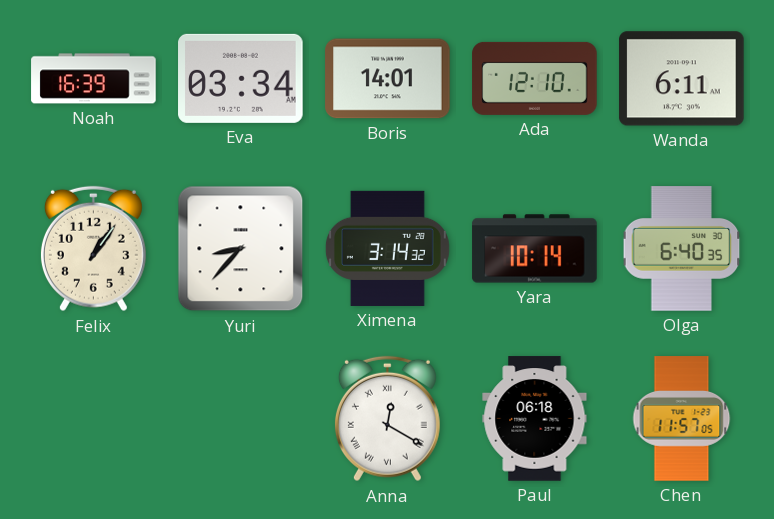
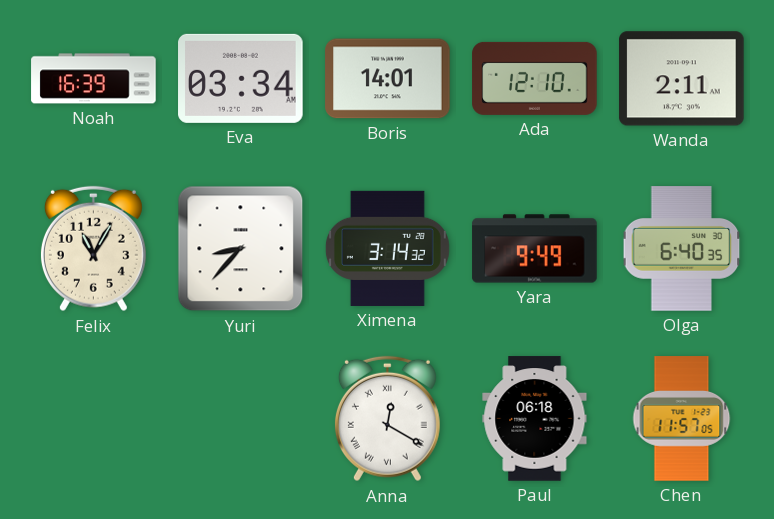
Wanda: 6:11 -> 2:11
Felix: 1:06 -> 11:05
Yara: 10:14 -> 9:49
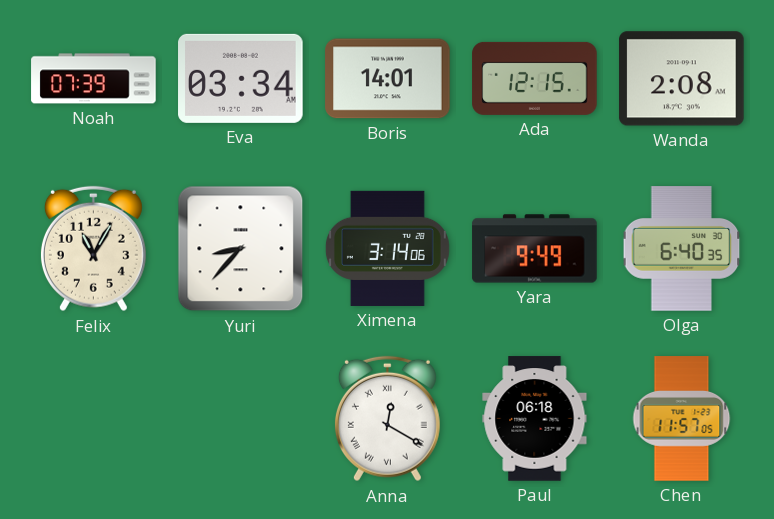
Noah: 16:39 -> 07:39
Ada: 12:10 -> 12:15
Wanda: 2:11 -> 2:08
Ximena: 3:14:32 -> 3:14:06
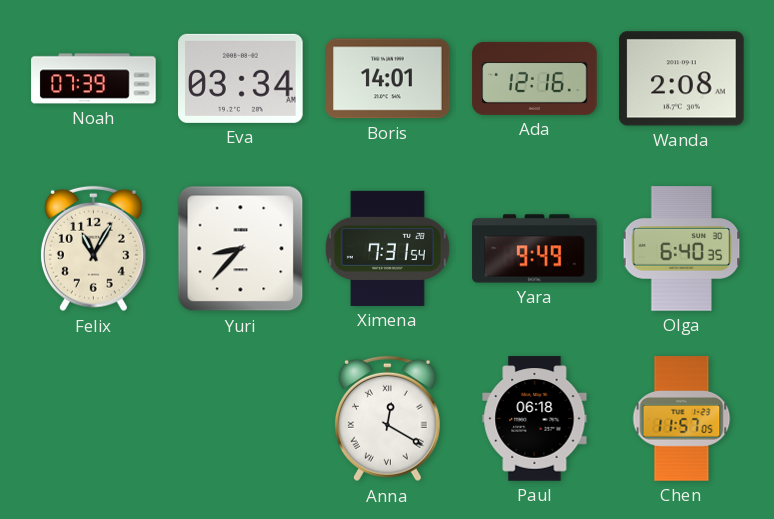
Ada: 12:15 -> 12:16
Ximena: 3:14 -> 7:31
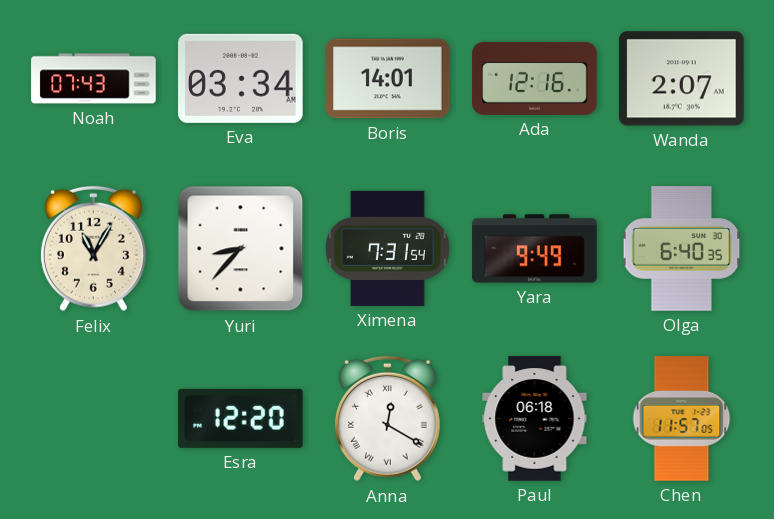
Noah: 07:39 -> 07:43
Wanda: 2:08 -> 2:07
Esra: none -> 12:20
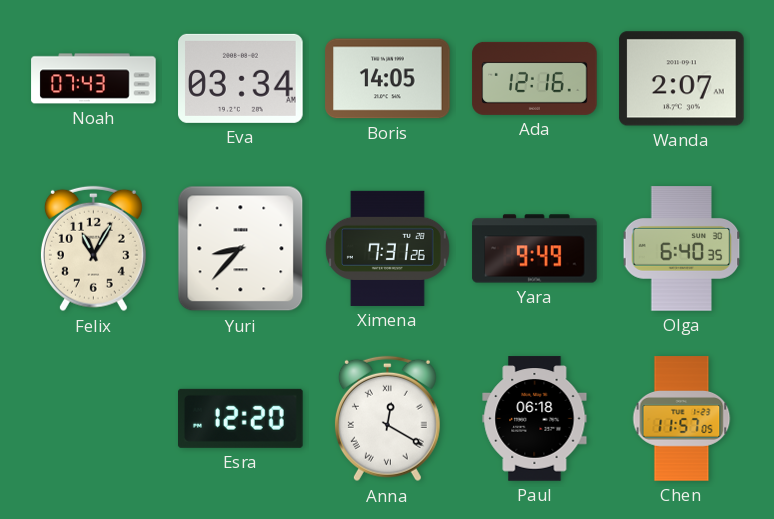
Boris: 14:01 -> 14:05
Ximena: 7:31:54 -> 7:31:26
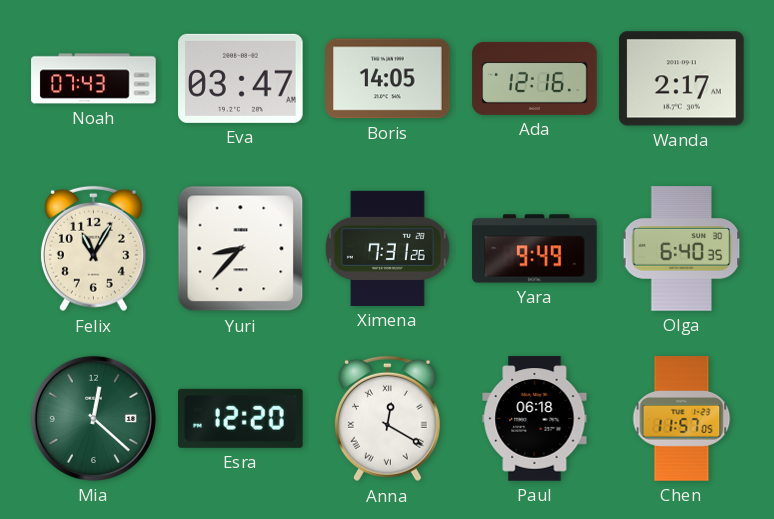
Eva: 03:34 -> 03:47
Wanda: 2:07 -> 2:17
Mia: none -> 12:22
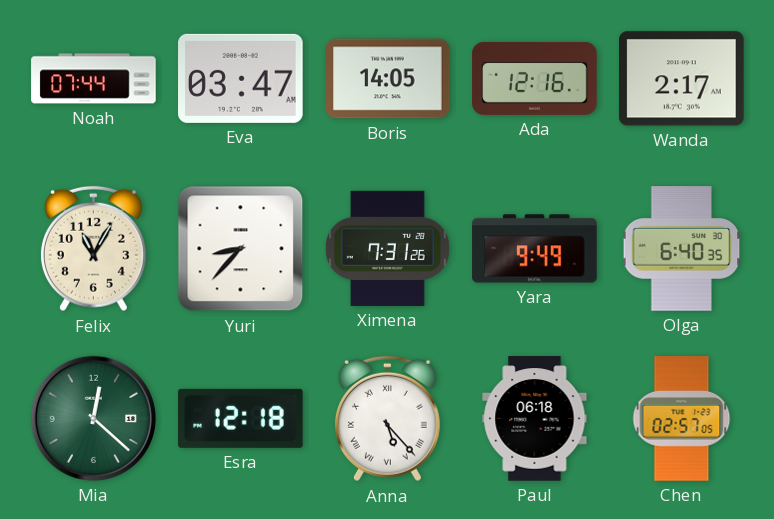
Noah: 07:43 -> 07:44
Esra: 12:20 -> 12:18
Anna: 12:20 -> 5:23
Chen: 11:57 -> 02:57
